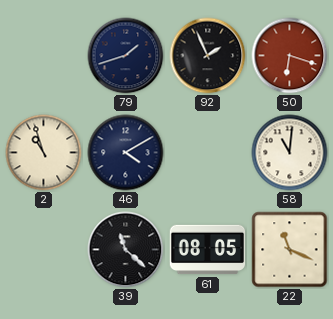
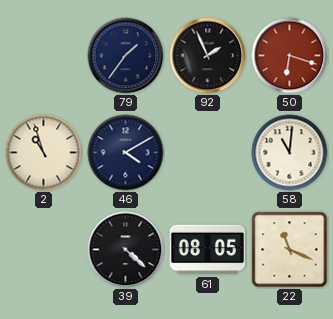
79: 1:42 -> 1:36
39: 11:22 -> 4:22
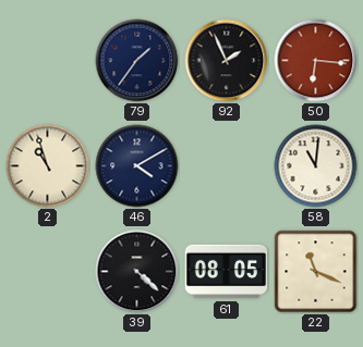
50: 6:18 -> 6:16
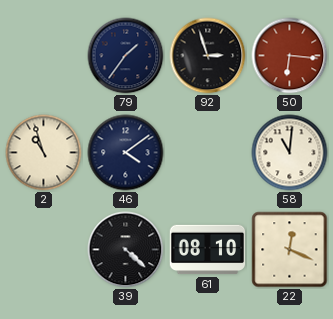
92: 1:56 -> 2:57
46: 4:10 -> 4:09
61: 08:05 -> 08:10
22: 11:19 -> 12:19
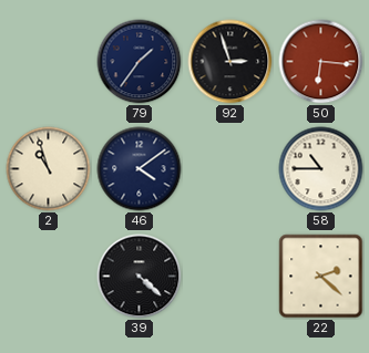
58: 11:01 -> 10:45
61: 08:10 -> none
22: 12:19 -> 2:22
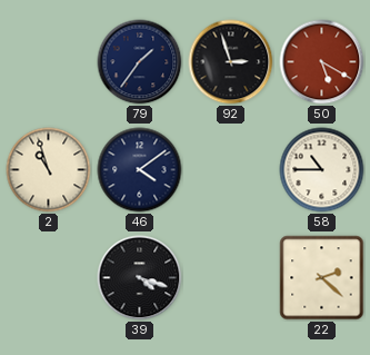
50: 6:16 -> 5:20
39: 4:22 -> 4:18
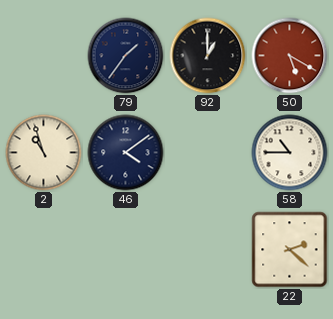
92: 2:57 -> 1:00
39: 4:18 -> none
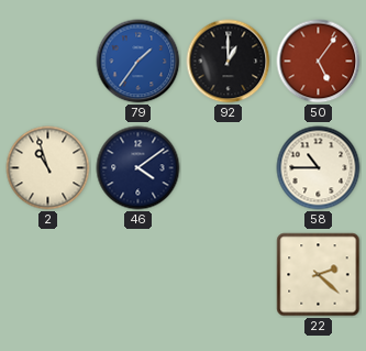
79 dial: navy -> blue
50: 5:20 -> 5:06
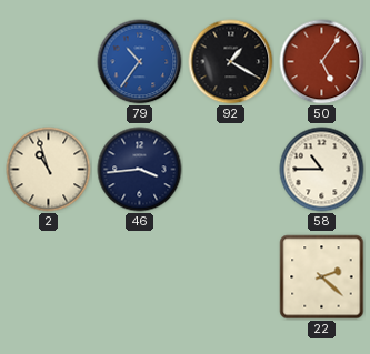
79: 1:36 -> 10:36
92: 1:00 -> 1:20
46: 4:09 -> 3:44
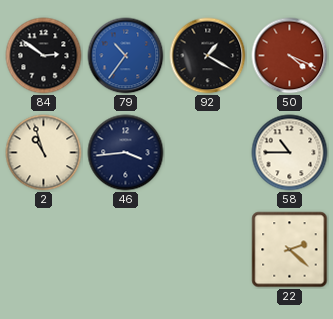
84: none -> 2:51
50: 5:06 -> 4:19
